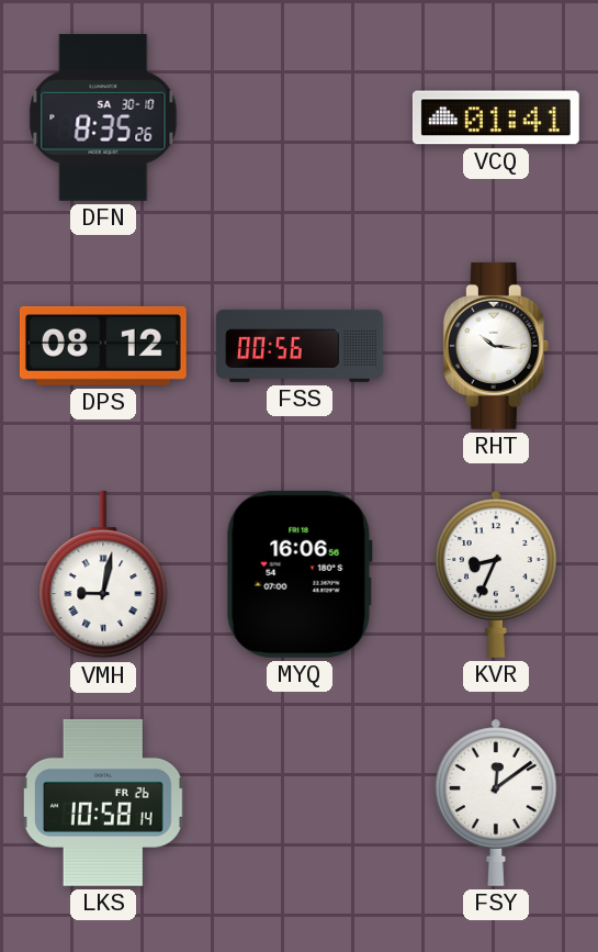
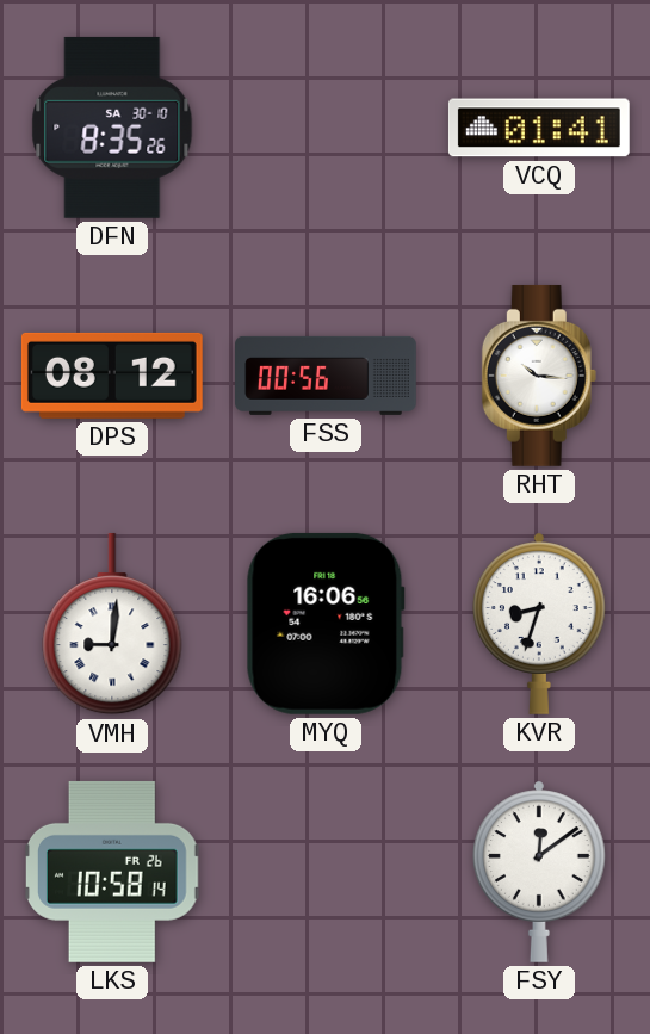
VMH: 9:02 -> 9:01
KVR: 8:34 -> 8:33
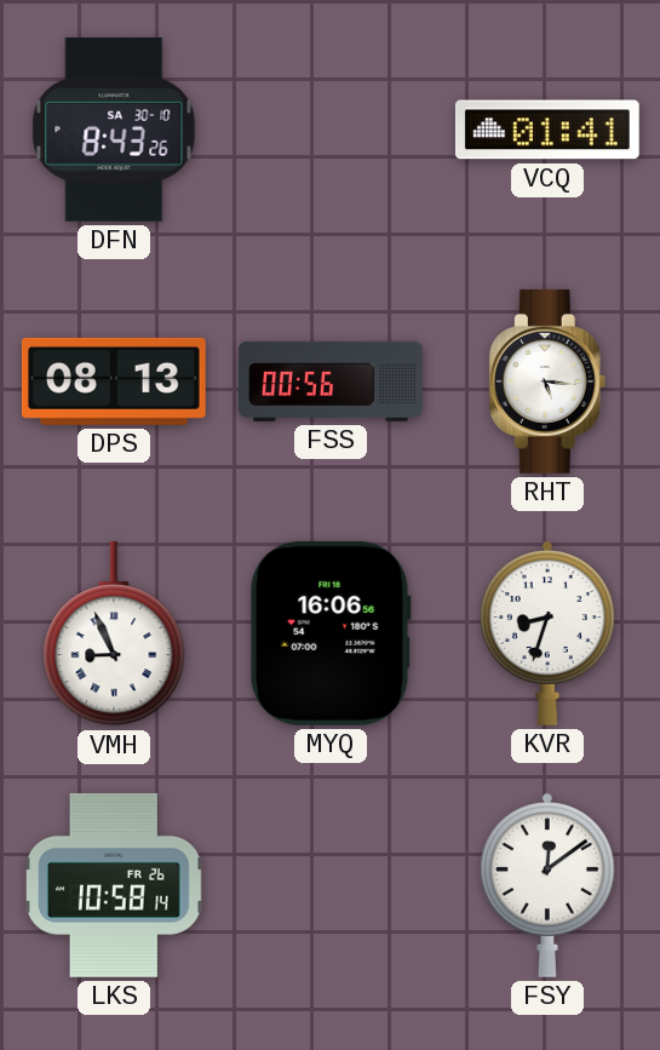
DFN: 8:35 -> 8:43
DPS: 08:12 -> 08:13
RHT: 10:16 -> 5:16
VMH: 9:01 -> 8:56
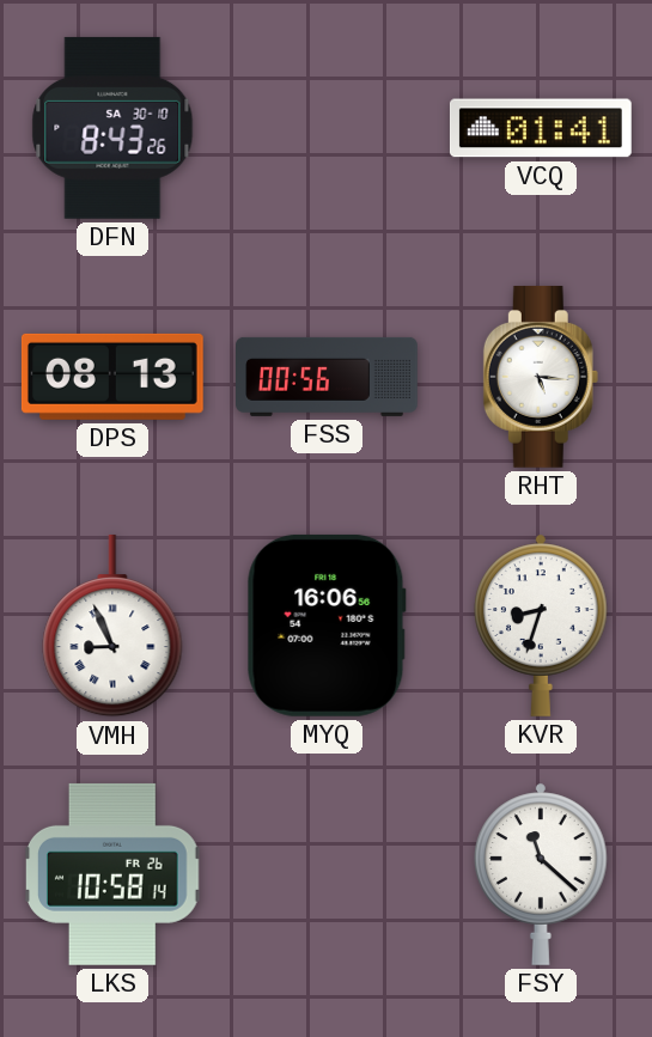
FSY: 12:09 -> 11:22
